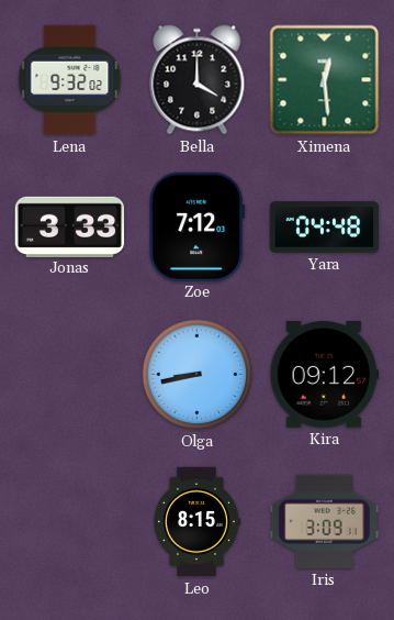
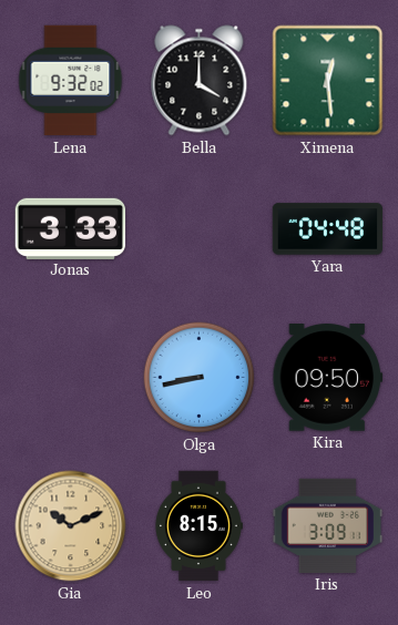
Zoe: 7:12 -> none
Kira: 09:12 -> 09:50
Gia: none -> 10:11
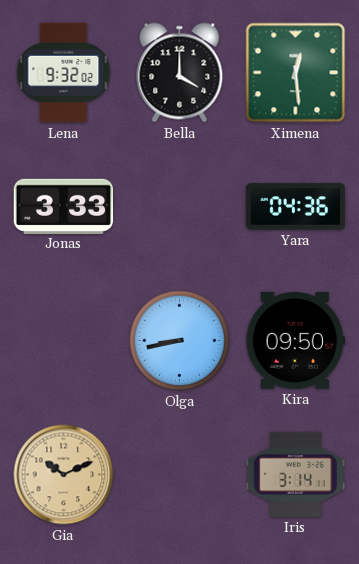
Yara: 04:48 -> 04:36
Leo: 8:15 -> none
Iris: 3:09 -> 3:14
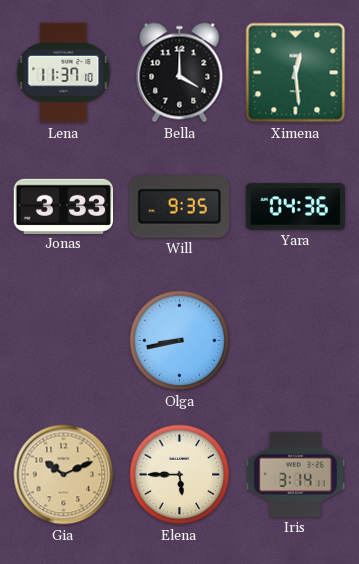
Lena: 9:32 -> 11:37
Will: none -> 9:35
Kira: 09:50 -> none
Elena: none -> 5:45
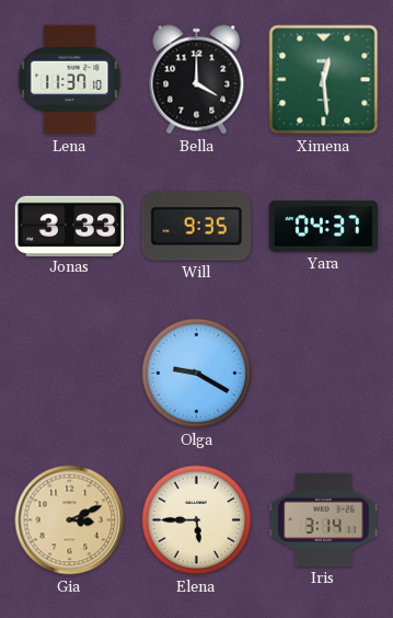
Yara: 04:36 -> 04:37
Olga: 8:43 -> 9:20
Gia: 10:11 -> 3:11
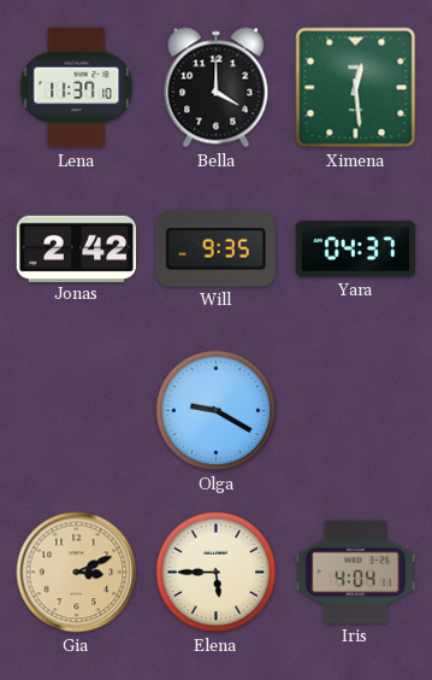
Jonas: 3:33 -> 2:42
Iris: 3:14 -> 4:04
